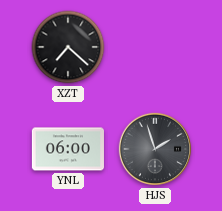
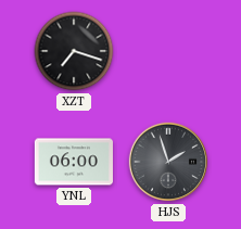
XZT: 7:22 -> 7:18
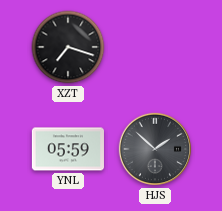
YNL: 06:00 -> 05:59
HJS: 1:57 -> 1:52
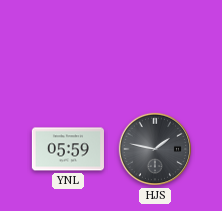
XZT: 7:18 -> none
HJS: 1:52 -> 1:47
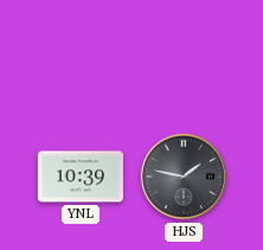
YNL: 05:59 -> 10:39
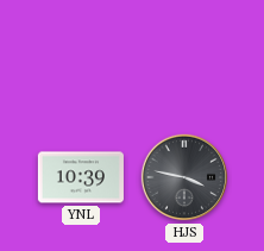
HJS: 1:47 -> 3:47
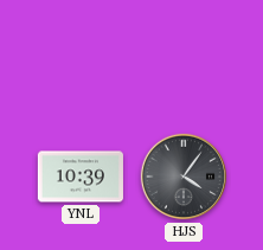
HJS: 3:47 -> 4:06
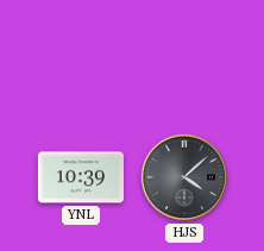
HJS: 4:06 -> 4:08
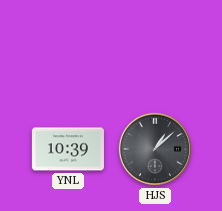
HJS: 4:08 -> 1:08
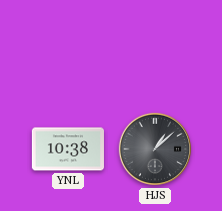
YNL: 10:39 -> 10:38
